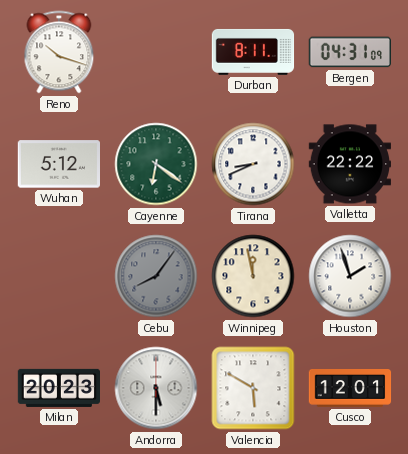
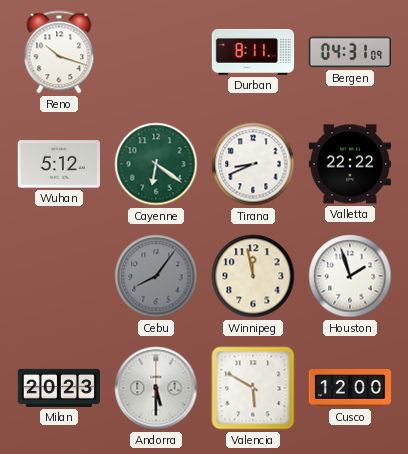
Cusco: 12:01 -> 12:00
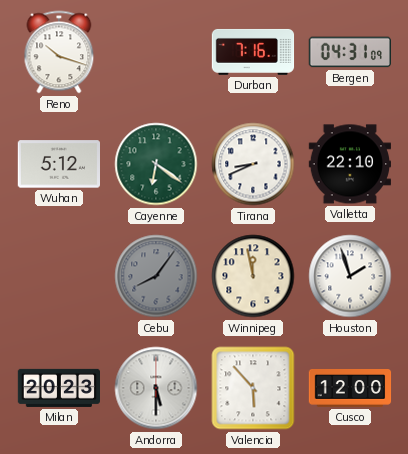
Durban: 8:11 -> 7:16
Valletta: 22:22 -> 22:10
Valencia: 5:50 -> 5:53
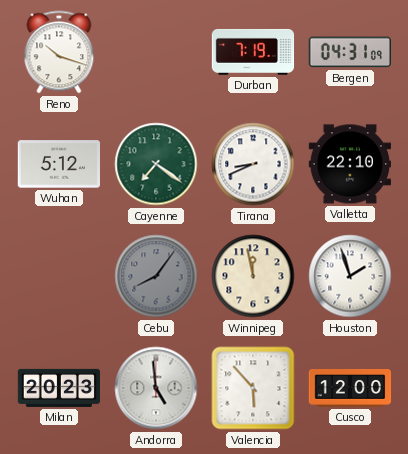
Durban: 7:16 -> 7:19
Cayenne: 6:21 -> 7:21
Andorra: 5:30 -> 4:59
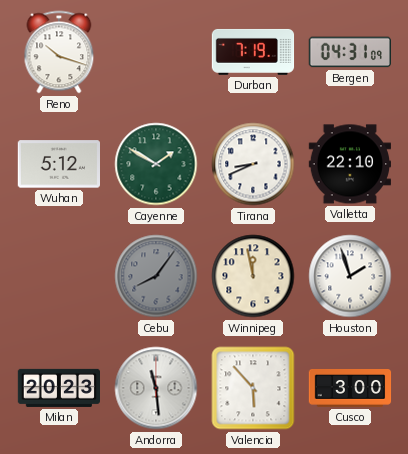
Cayenne: 7:21 -> 1:50
Andorra: 4:59 -> 11:29
Cusco: 12:00 -> 3:00
